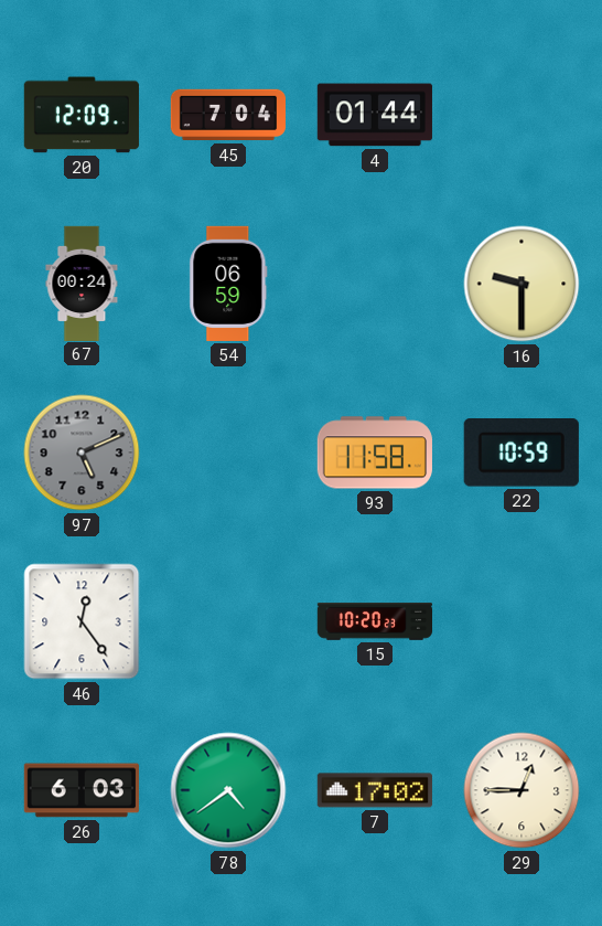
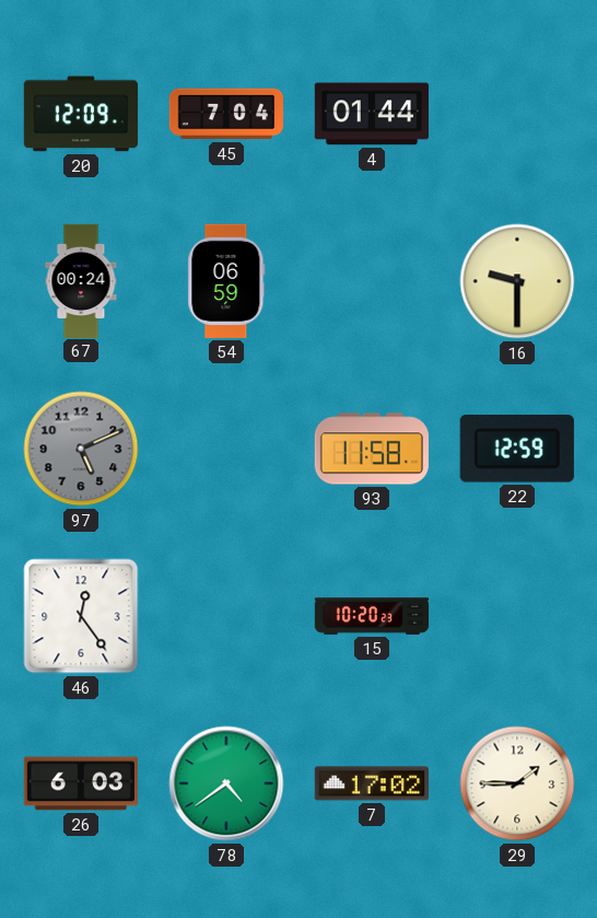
22: 10:59 -> 12:59
29: 12:45 -> 1:45
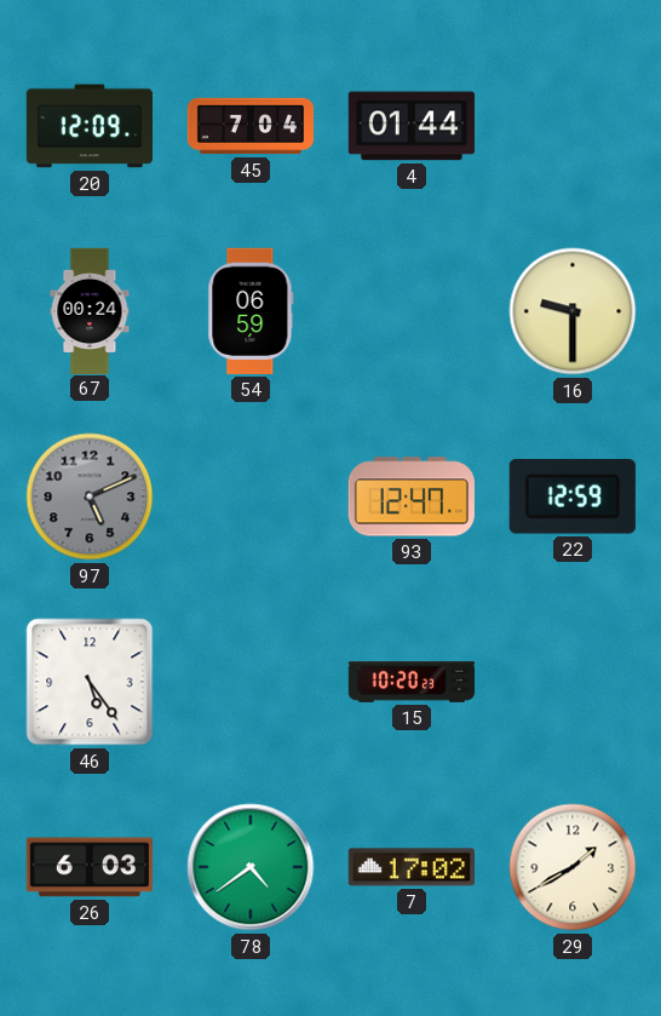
93: 11:58 -> 12:47
46: 12:24 -> 5:24
29: 1:45 -> 1:40
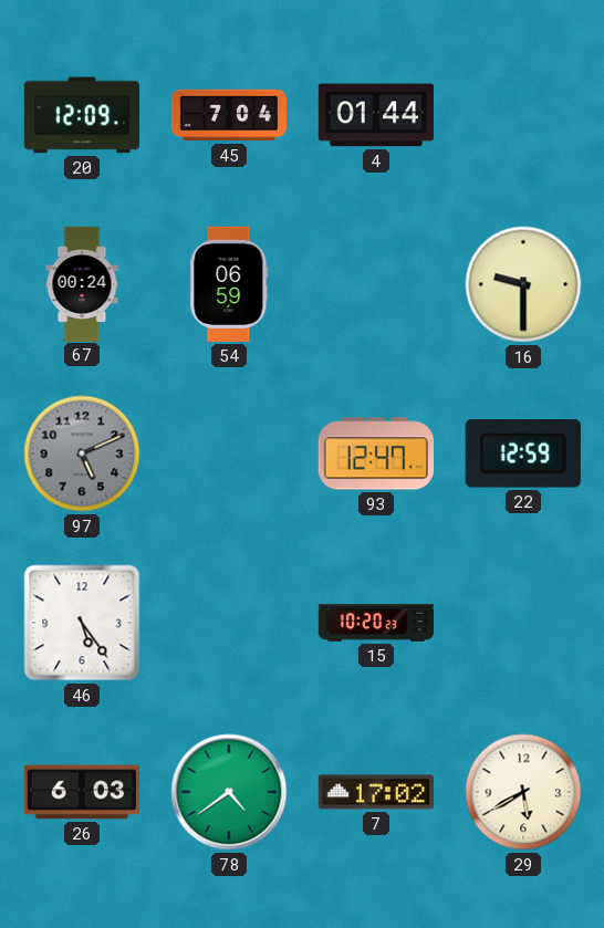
29: 1:40 -> 5:40
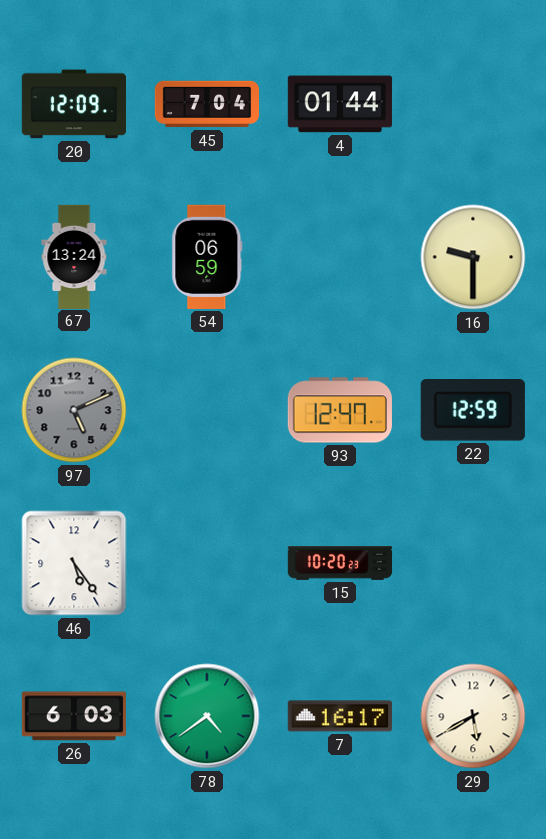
67: 00:24 -> 13:24
7: 17:02 -> 16:17
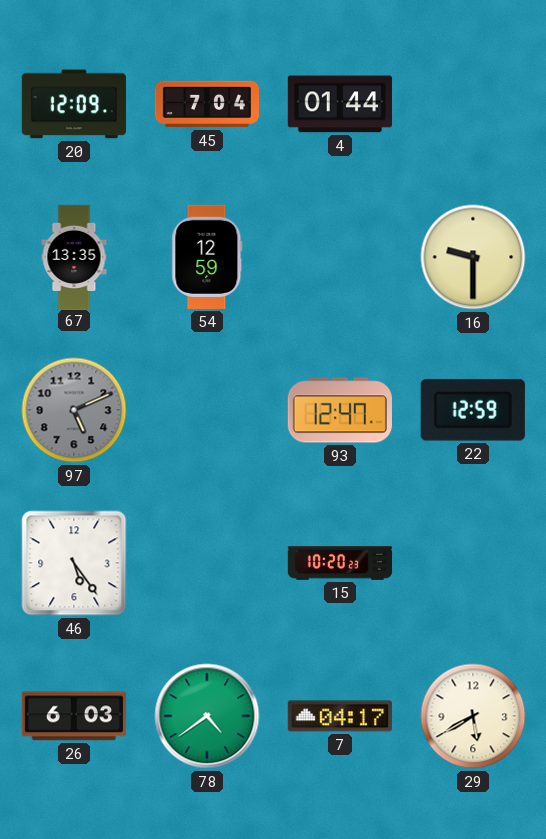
67: 13:24 -> 13:35
54: 06:59 -> 12:59
7: 16:17 -> 04:17
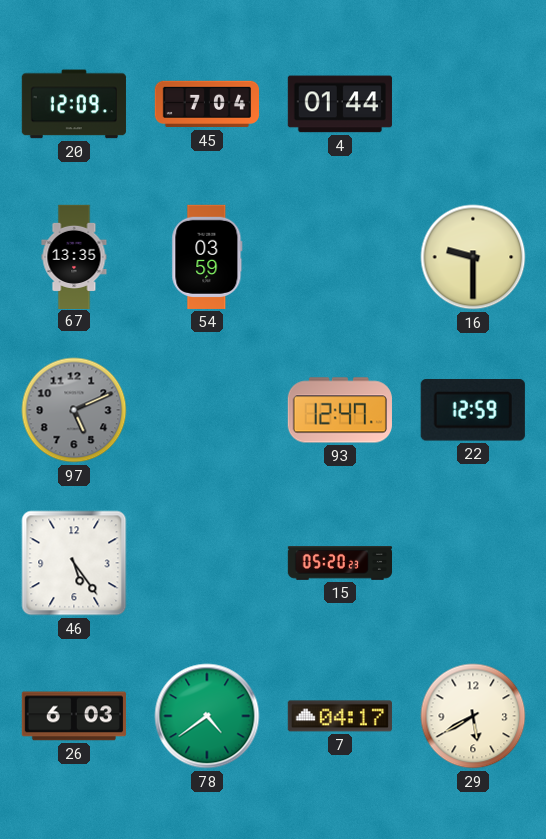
54: 12:59 -> 03:59
15: 10:20 -> 05:20
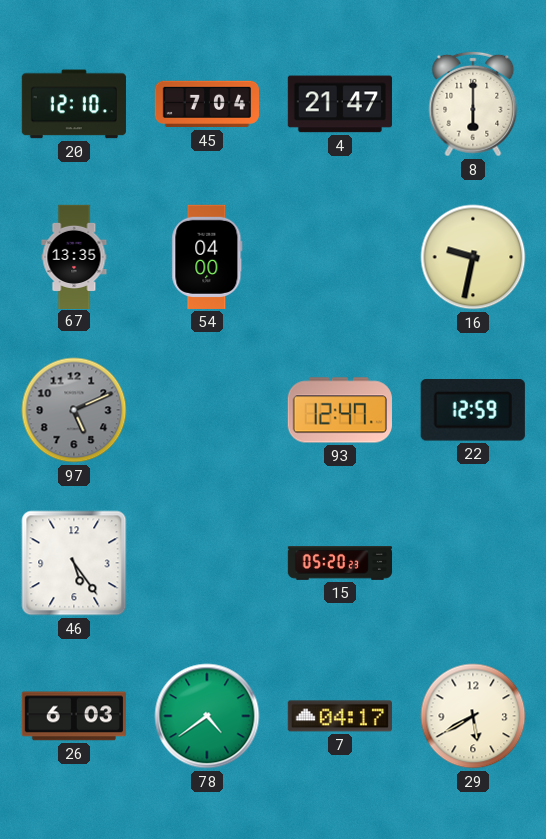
20: 12:09 -> 12:10
4: 01:44 -> 21:47
8: none -> 6:00
54: 03:59 -> 04:00
16: 9:30 -> 9:32
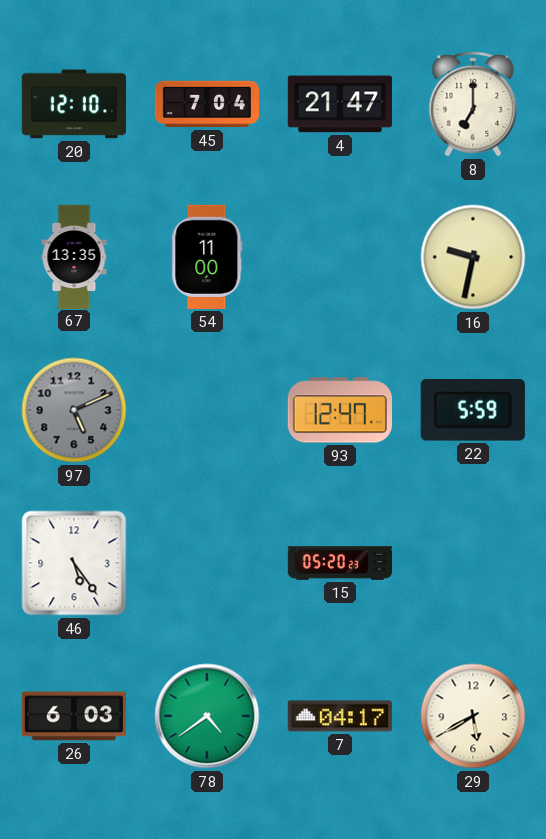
8: 6:00 -> 7:00
54: 04:00 -> 11:00
22: 12:59 -> 5:59
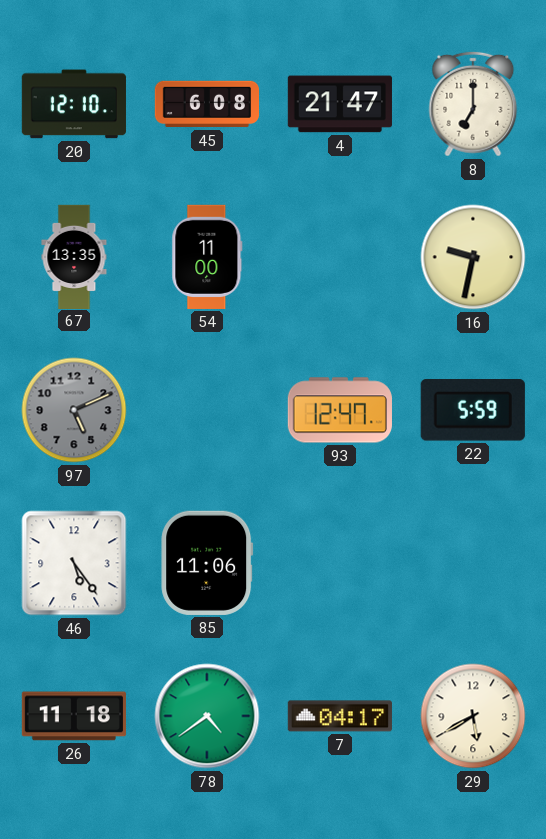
45: 7:04 -> 6:08
85: none -> 11:06
15: 05:20 -> none
26: 6:03 -> 11:18
